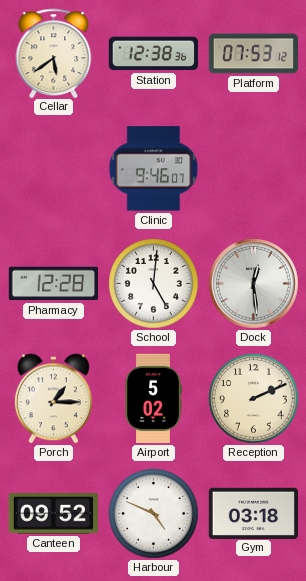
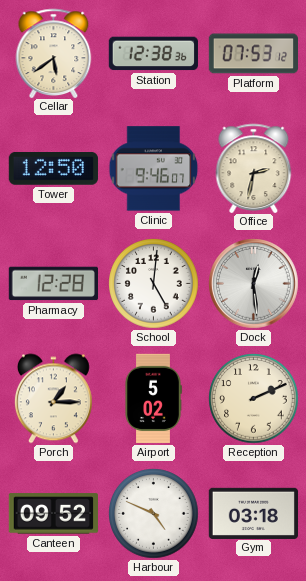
Tower: none -> 12:50
Office: none -> 2:32
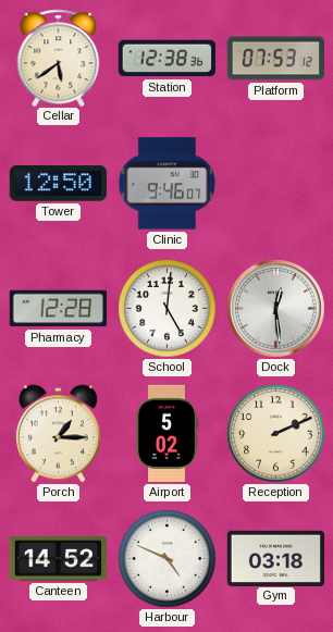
Office: 2:32 -> none
Canteen: 09:52 -> 14:52
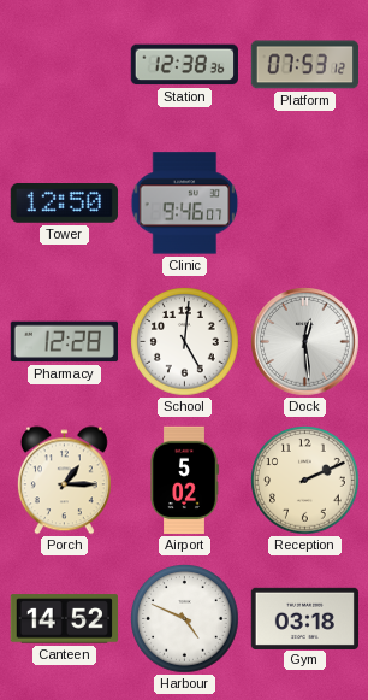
Cellar: 5:39 -> none
